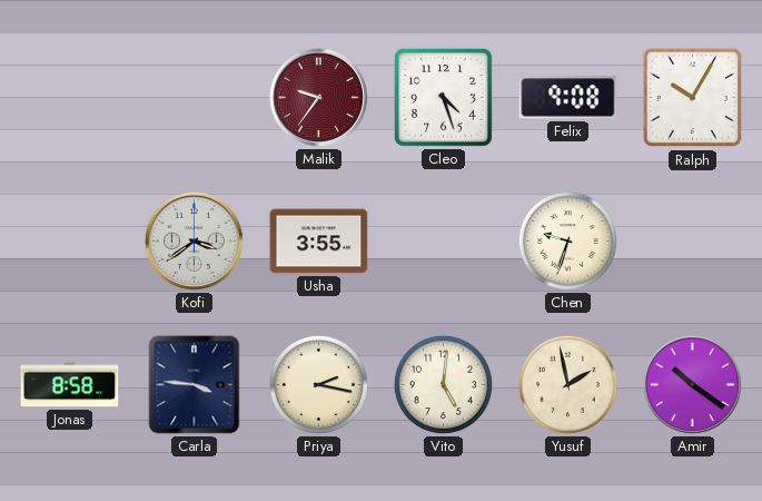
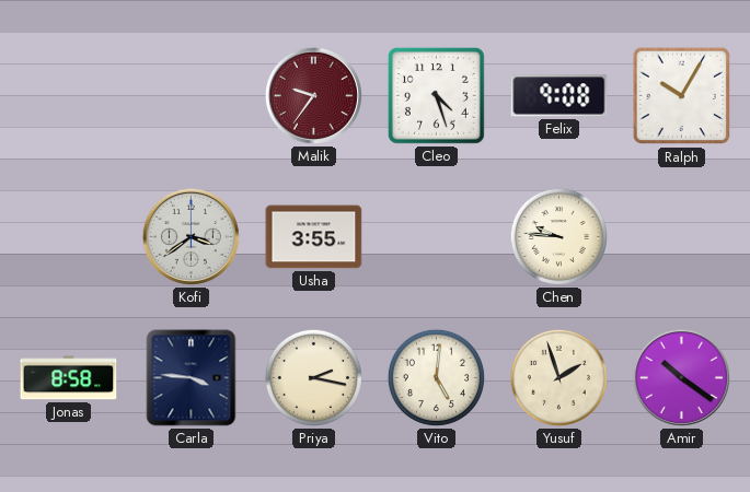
Chen: 9:33 -> 9:46
Yusuf: 1:58 -> 1:57
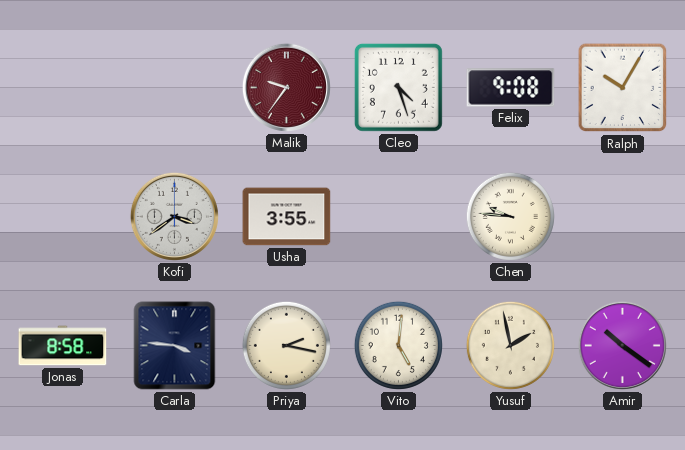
Yusuf: 1:57 -> 1:58
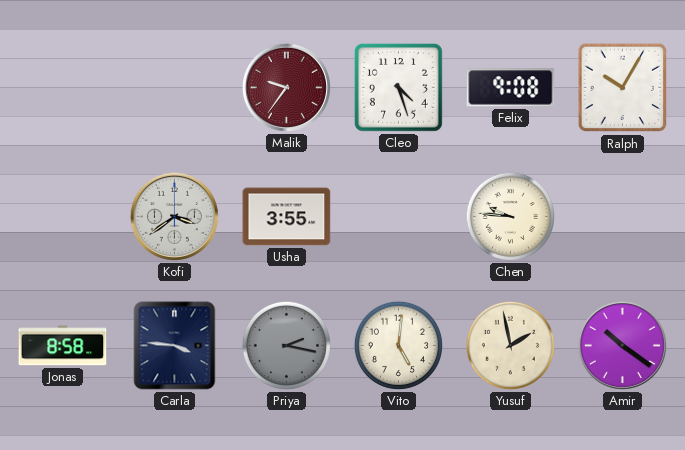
Priya dial: cream -> grey
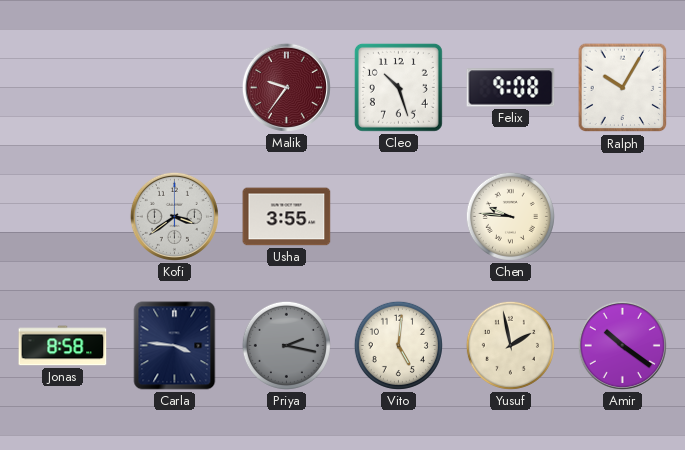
Cleo: 4:27 -> 10:27
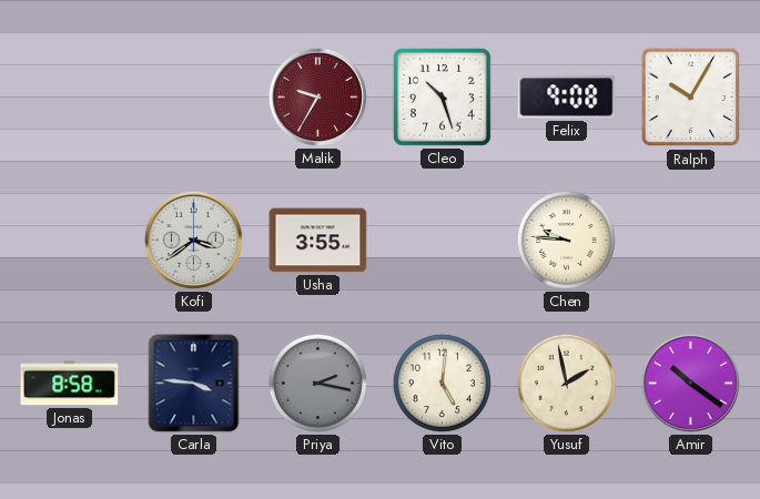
Malik: 9:36 -> 9:35
